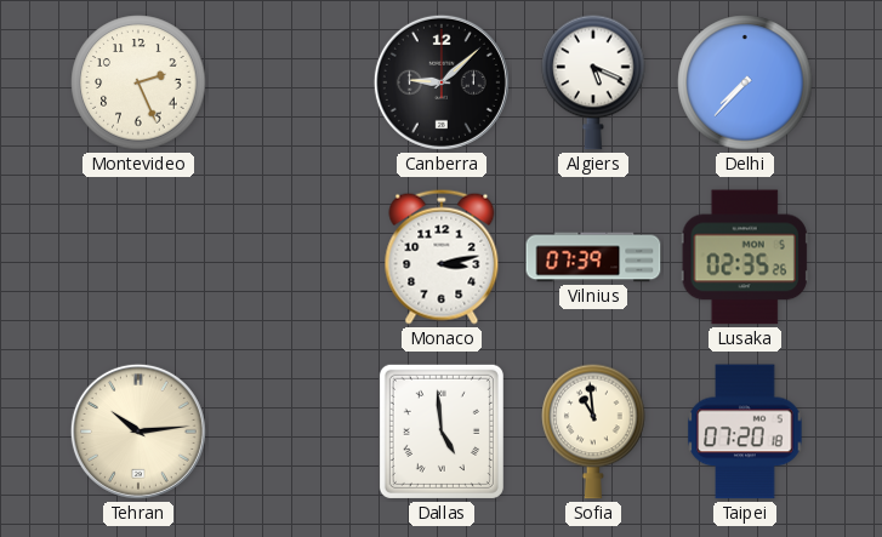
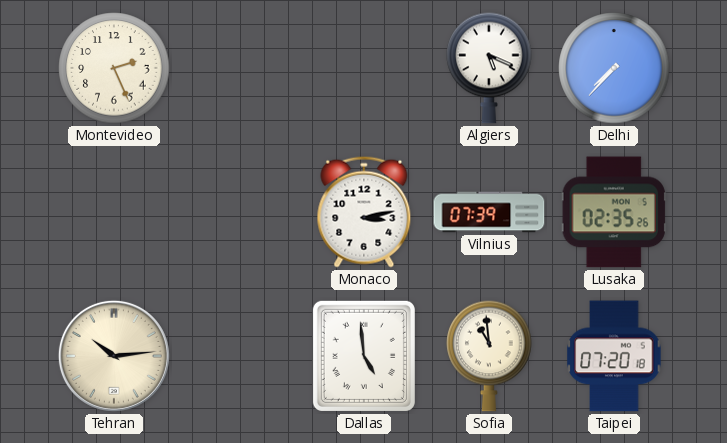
Canberra: 9:08 -> none
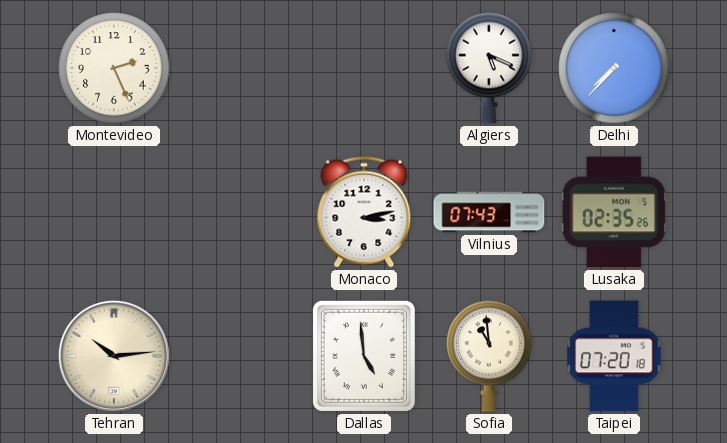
Vilnius: 07:39 -> 07:43
